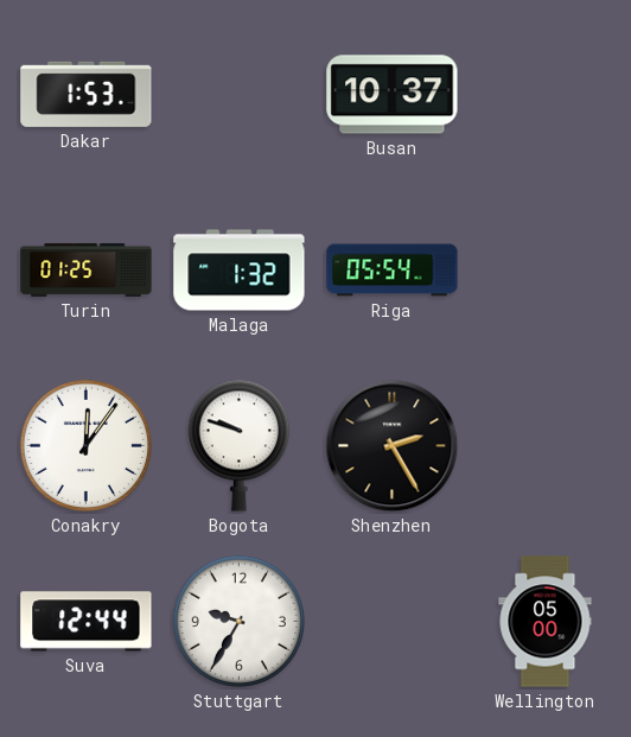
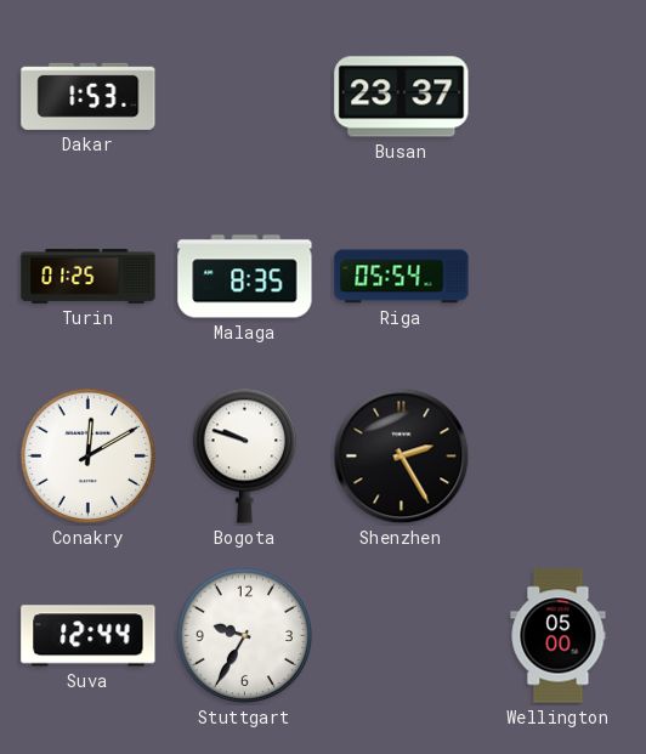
Busan: 10:37 -> 23:37
Malaga: 1:32 -> 8:35
Conakry: 12:06 -> 12:10
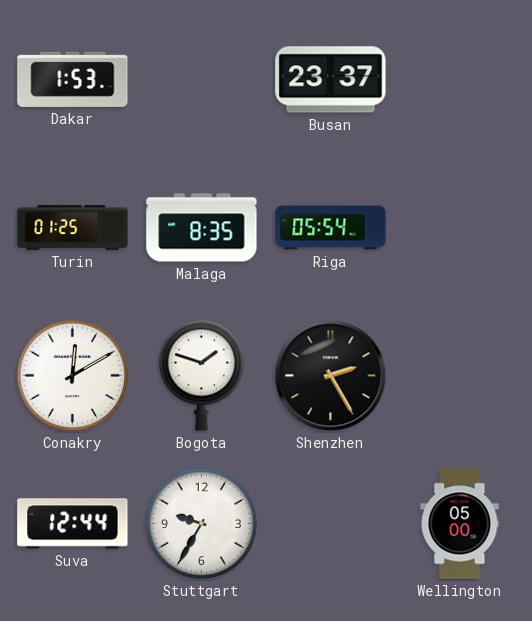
Bogota: 9:48 -> 1:48
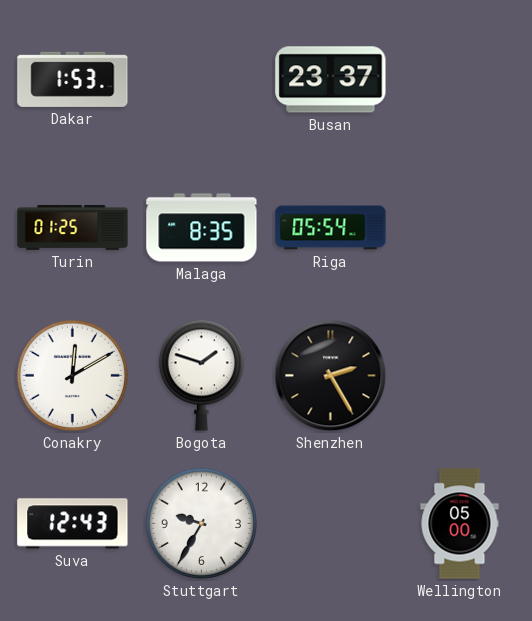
Suva: 12:44 -> 12:43
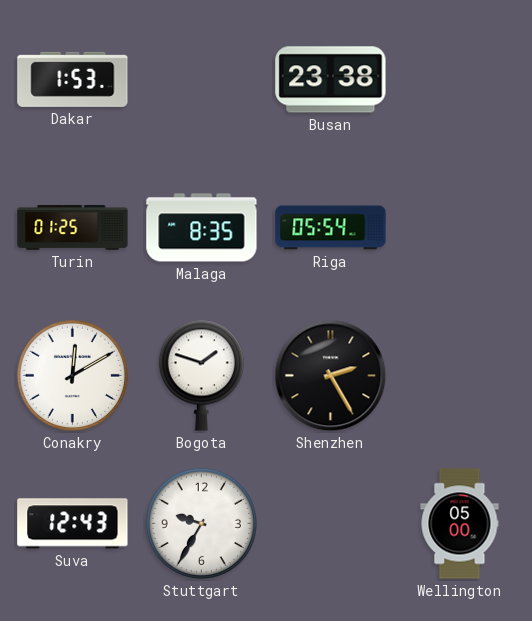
Busan: 23:37 -> 23:38
